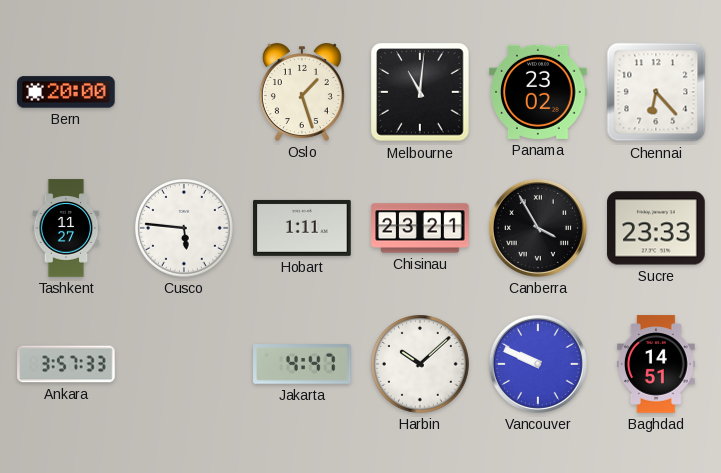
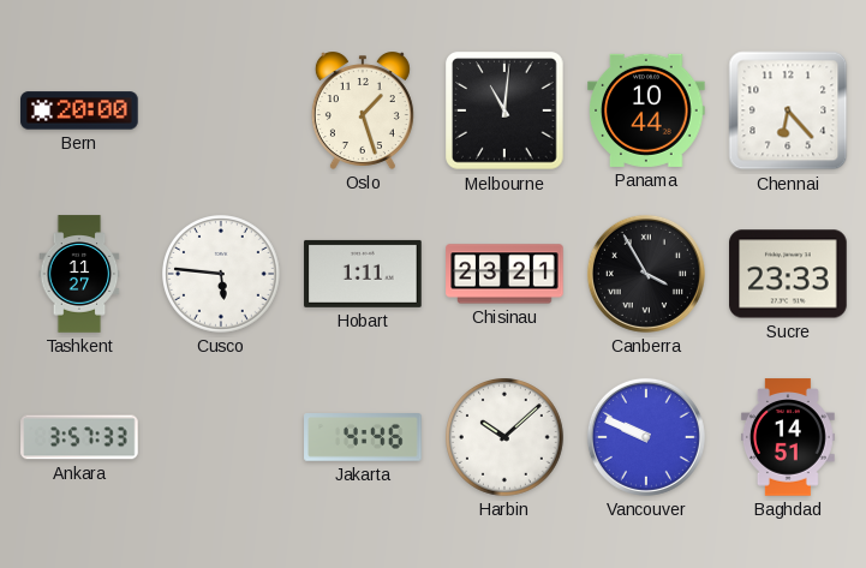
Panama: 23:02 -> 10:44
Jakarta: 4:47 -> 4:46
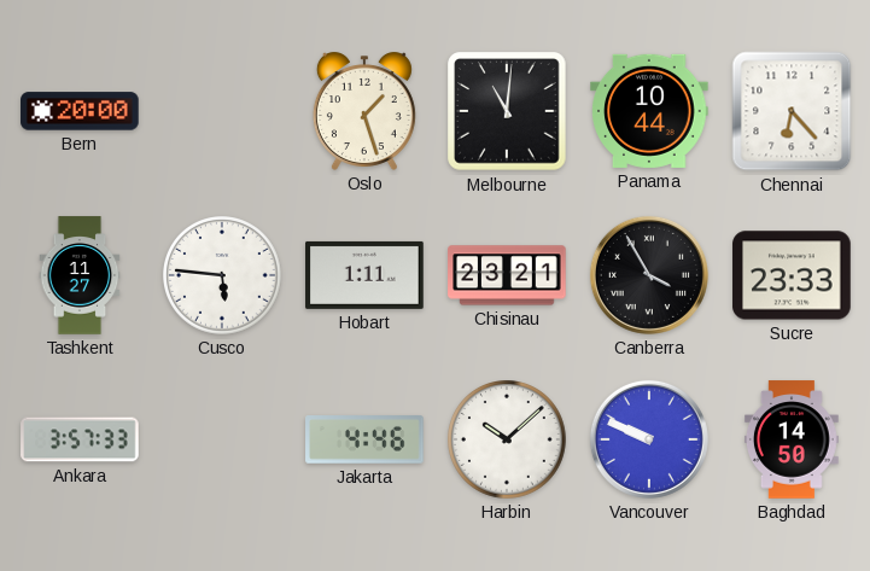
Baghdad: 14:51 -> 14:50
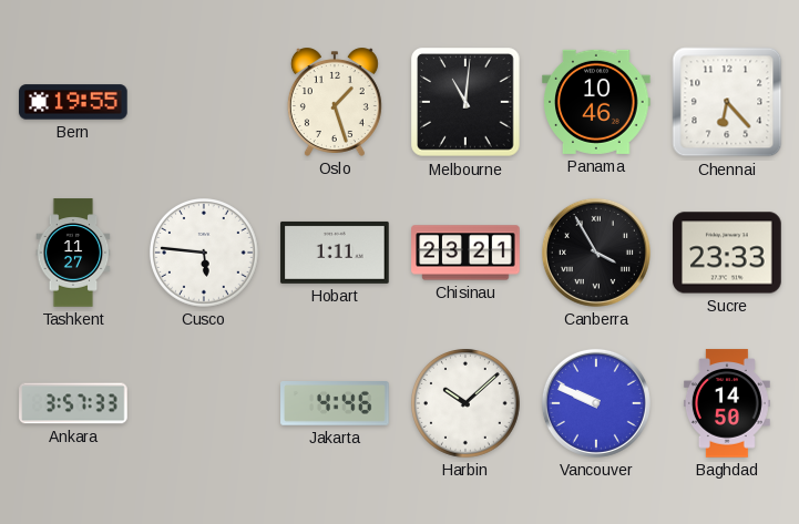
Bern: 20:00 -> 19:55
Panama: 10:44 -> 10:46
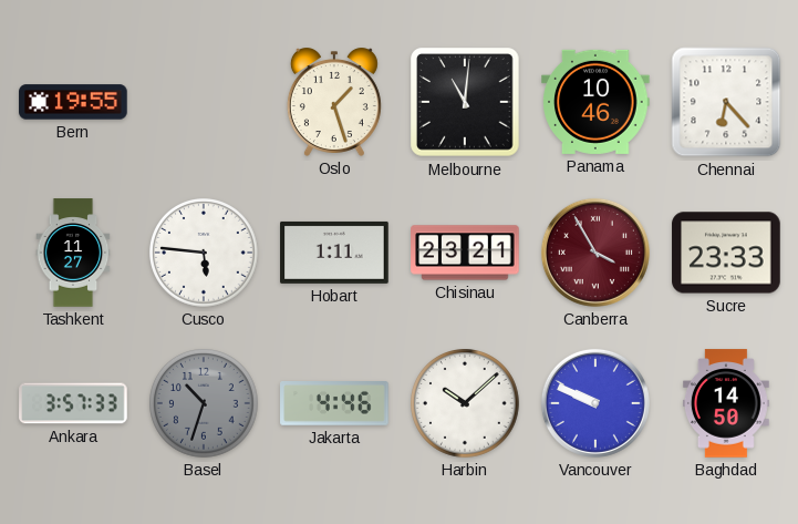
Canberra dial: black -> burgundy
Basel: none -> 10:33
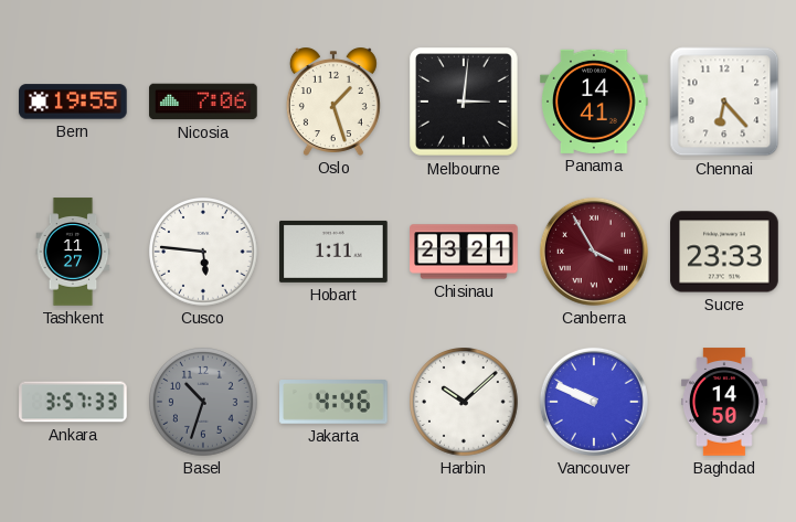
Nicosia: none -> 7:06
Melbourne: 11:01 -> 3:01
Panama: 10:46 -> 14:41
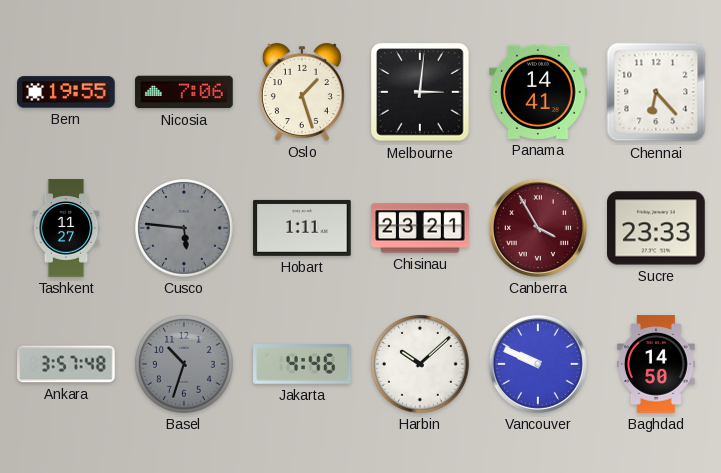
Cusco dial: white -> grey
Ankara: 3:57:33 -> 3:57:48
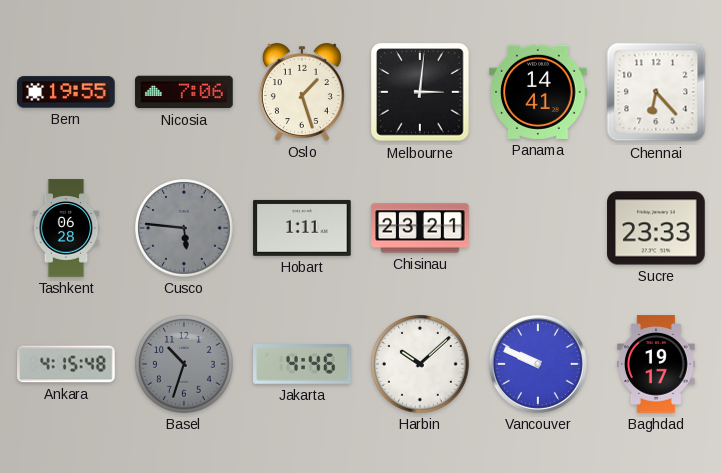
Tashkent: 11:27 -> 06:28
Canberra: 3:55 -> none
Ankara: 3:57 -> 4:15
Baghdad: 14:50 -> 19:17
